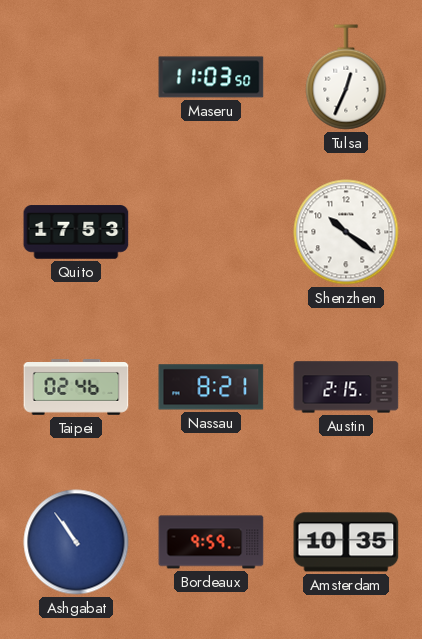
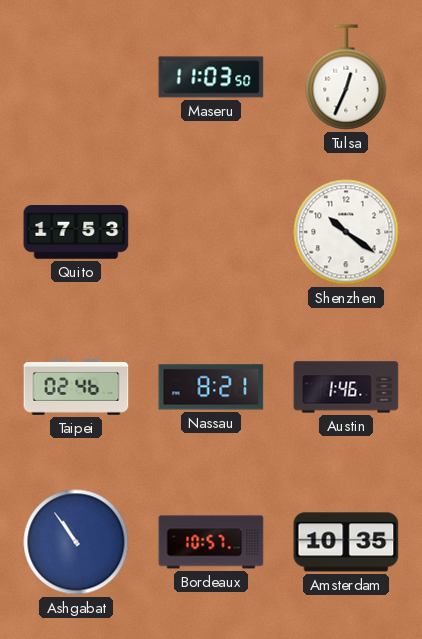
Austin: 2:15 -> 1:46
Bordeaux: 9:59 -> 10:57
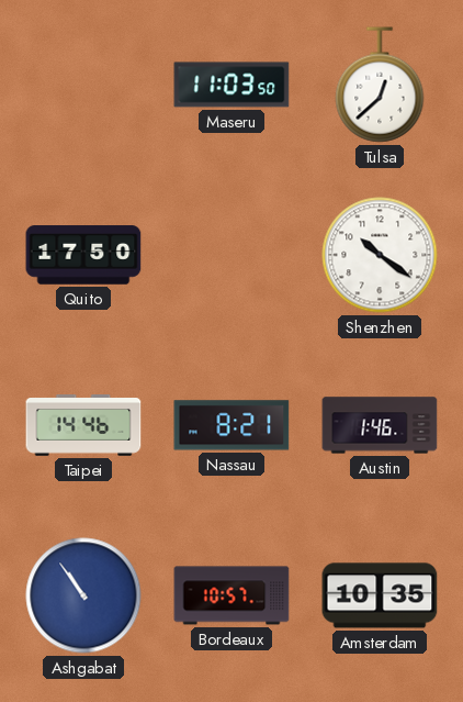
Tulsa: 12:34 -> 12:38
Quito: 17:53 -> 17:50
Taipei: 02:46 -> 14:46
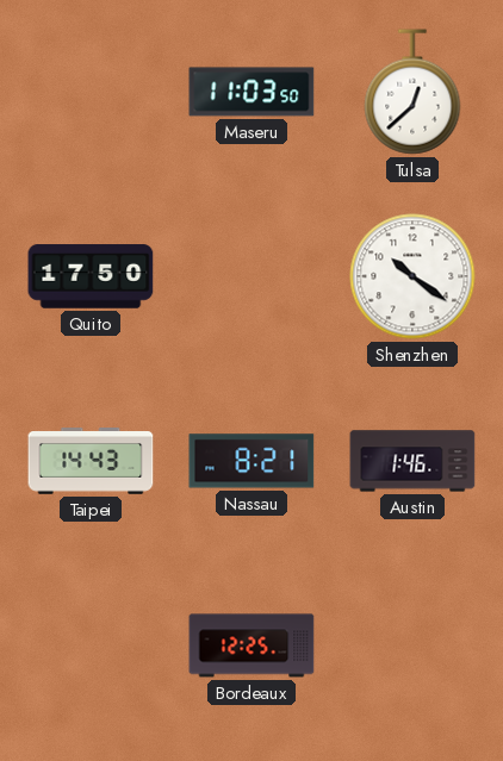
Taipei: 14:46 -> 14:43
Ashgabat: 10:54 -> none
Bordeaux: 10:57 -> 12:25
Amsterdam: 10:35 -> none
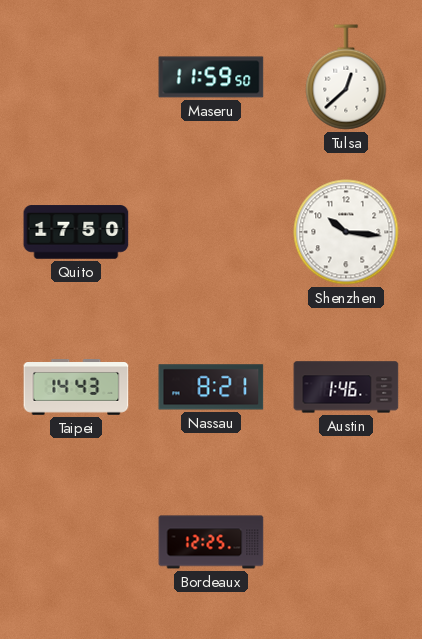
Maseru: 11:03 -> 11:59
Shenzhen: 10:21 -> 10:16
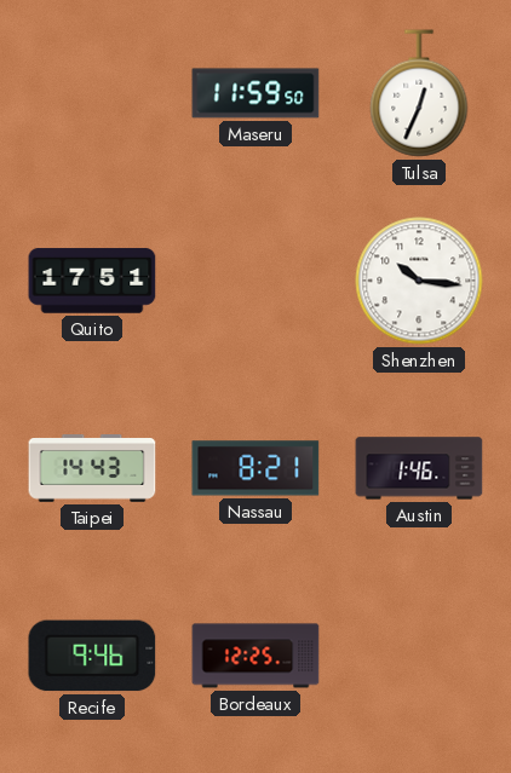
Tulsa: 12:38 -> 12:34
Quito: 17:50 -> 17:51
Recife: none -> 9:46
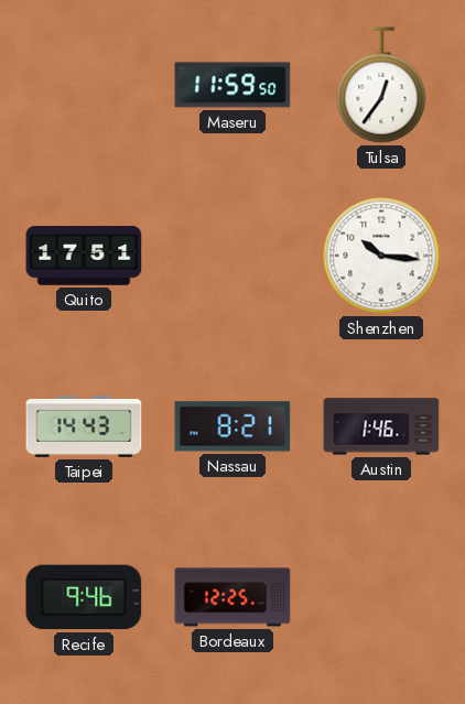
Tulsa: 12:34 -> 12:36
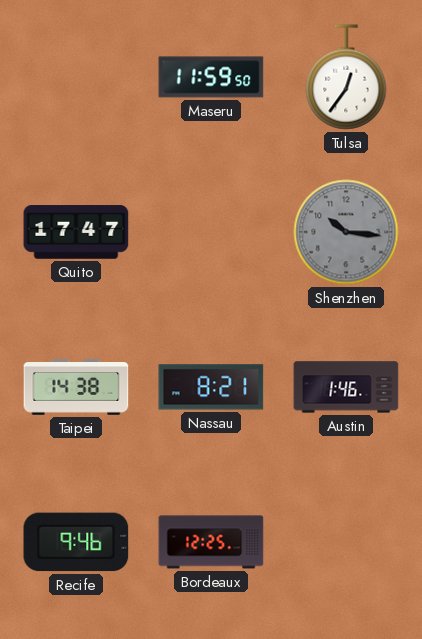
Quito: 17:51 -> 17:47
Shenzhen dial: white -> grey
Taipei: 14:43 -> 14:38
